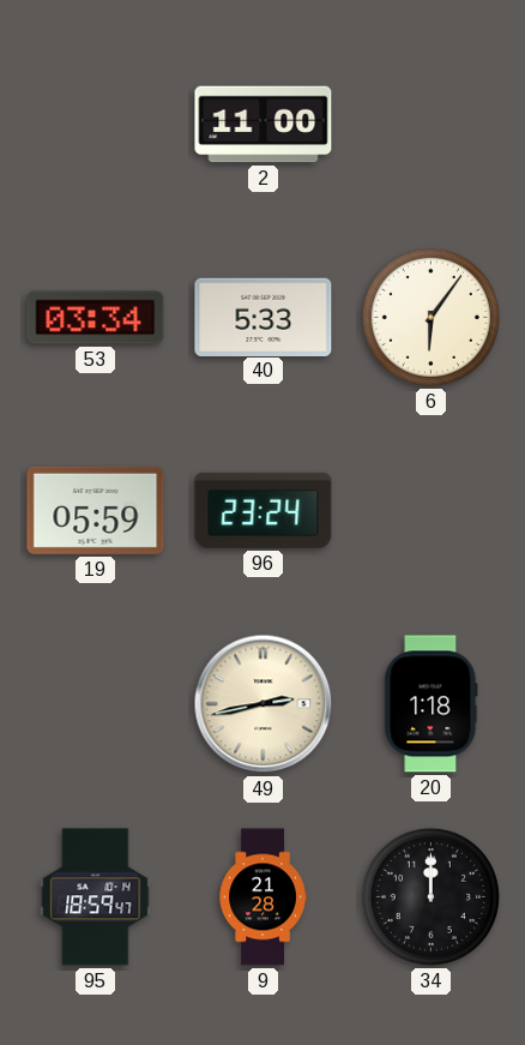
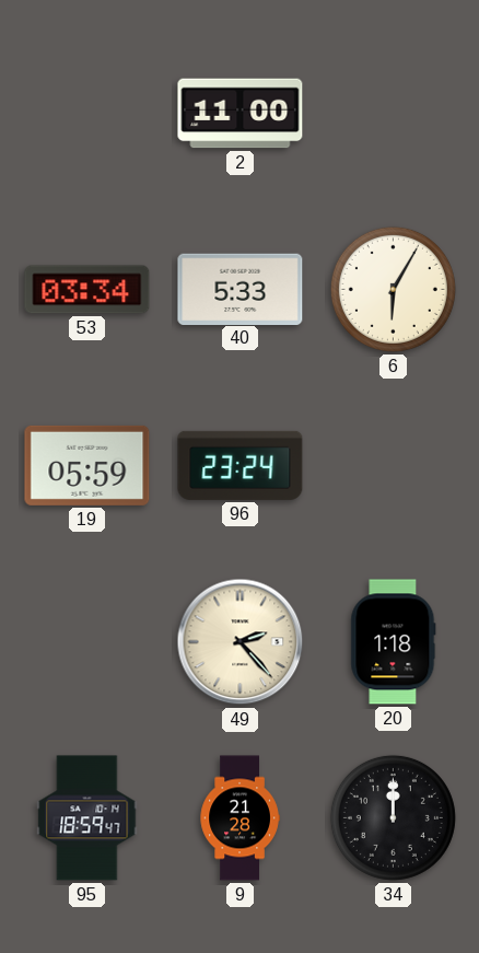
6: 6:06 -> 6:05
49: 2:43 -> 2:23
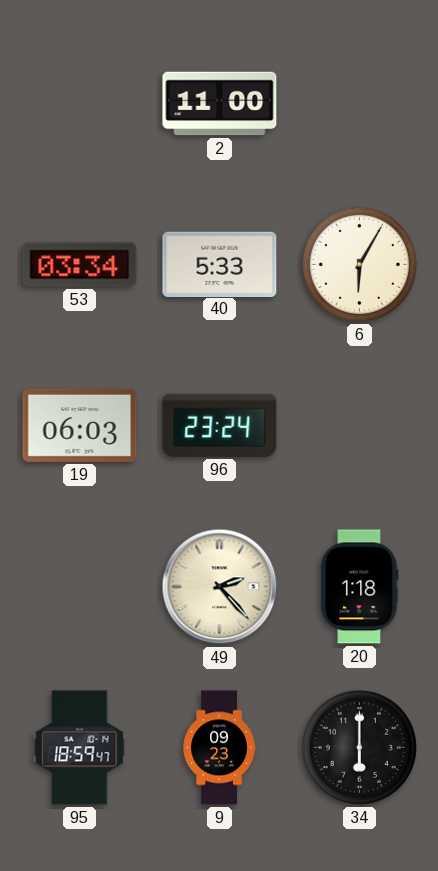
19: 05:59 -> 06:03
9: 21:28 -> 09:23
34: 12:00 -> 6:00
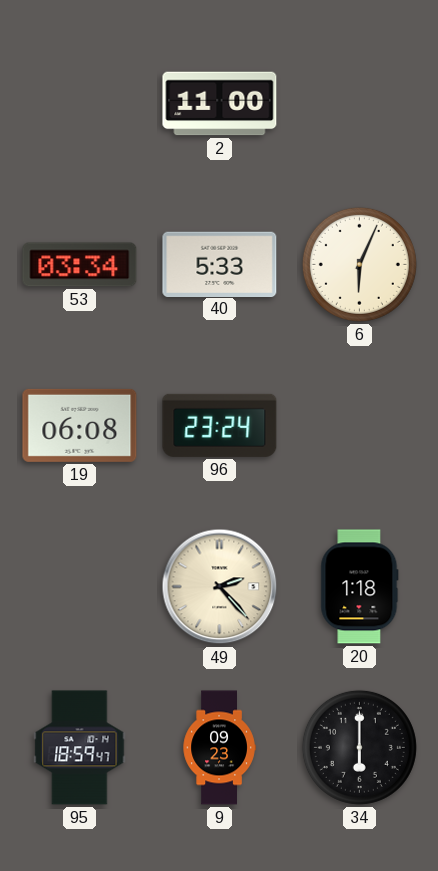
6: 6:05 -> 6:04
19: 06:03 -> 06:08
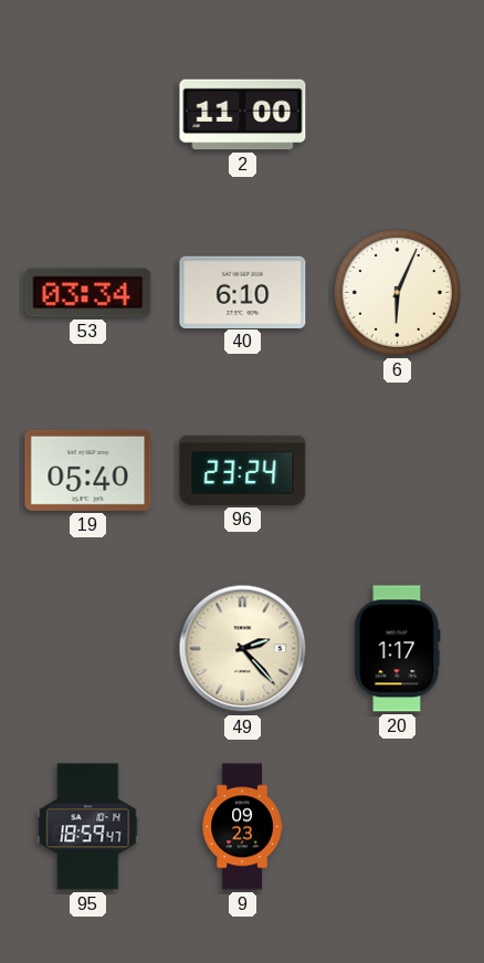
40: 5:33 -> 6:10
19: 06:08 -> 05:40
20: 1:18 -> 1:17
34: 6:00 -> none
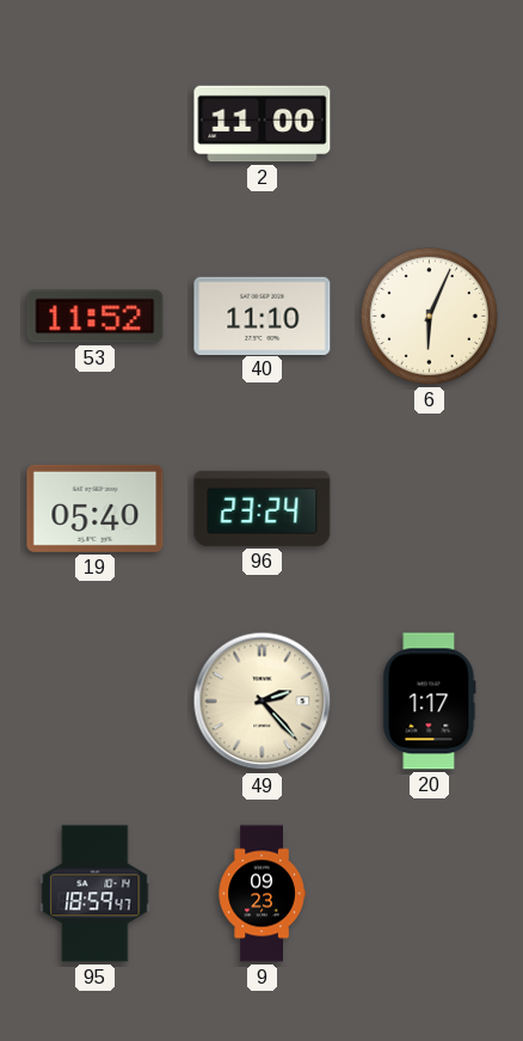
53: 03:34 -> 11:52
40: 6:10 -> 11:10
